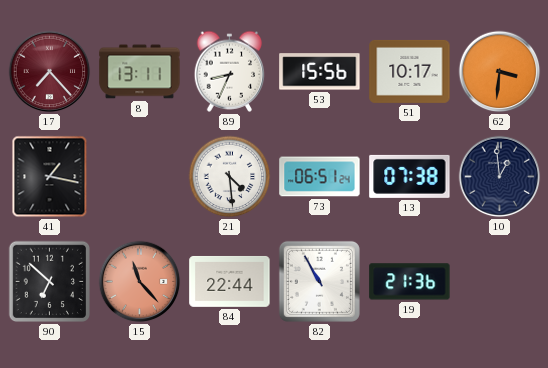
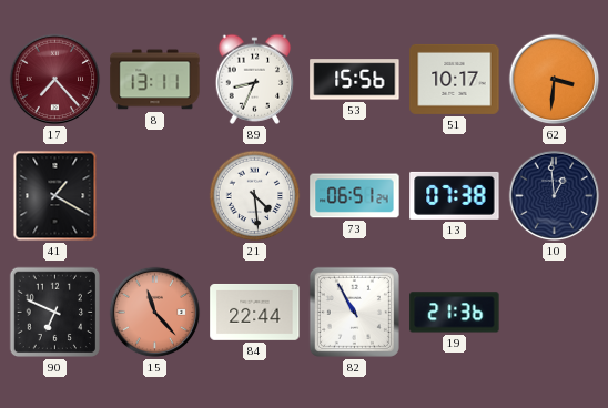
41: 1:17 -> 1:20
90: 6:52 -> 6:49
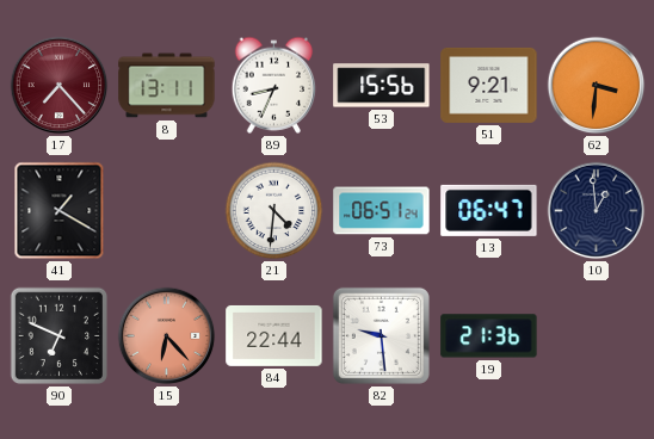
51: 10:17 -> 9:21
21: 4:29 -> 4:31
13: 07:38 -> 06:47
15: 11:23 -> 6:23
82: 10:55 -> 9:29
